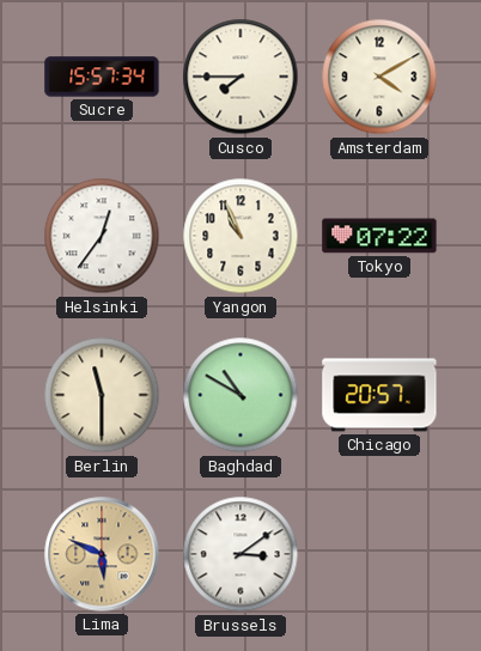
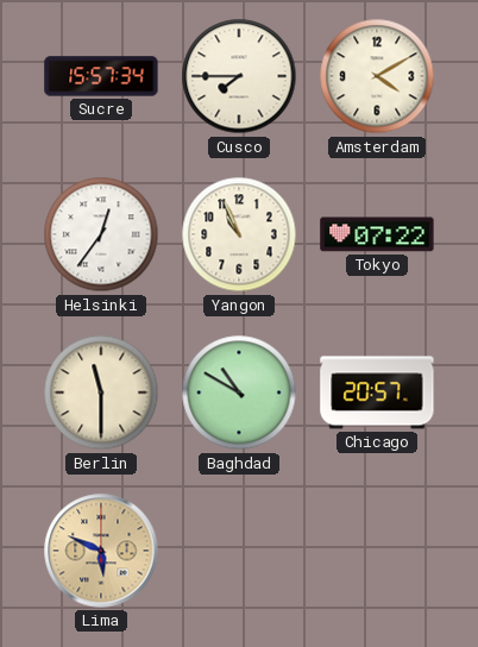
Brussels: 3:09 -> none
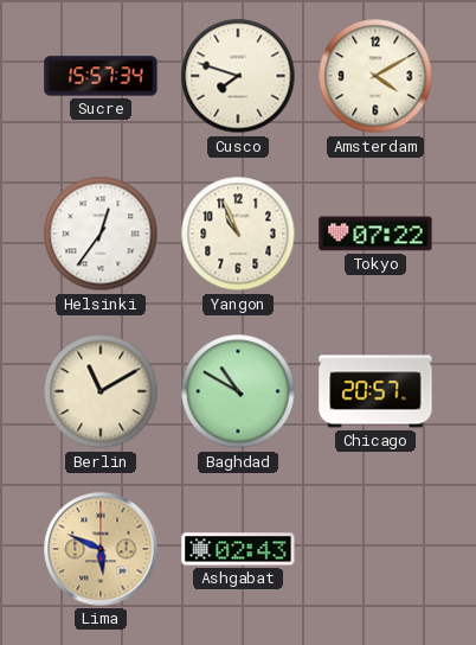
Cusco: 7:45 -> 7:48
Berlin: 11:30 -> 11:10
Ashgabat: none -> 02:43
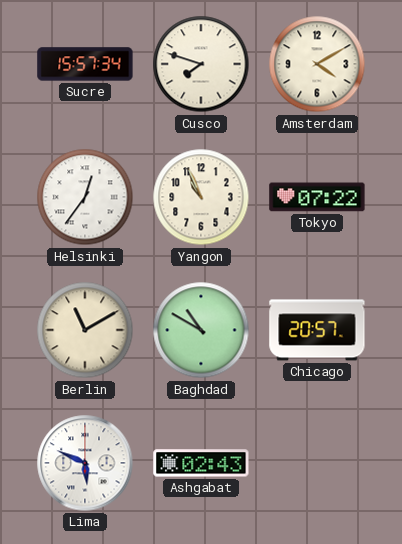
Lima dial: champagne -> white
